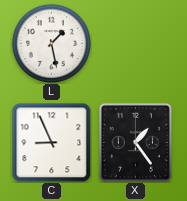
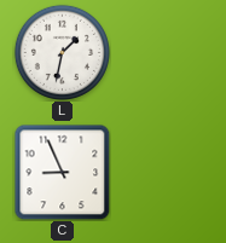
L: 1:28 -> 1:32
X: 1:24 -> none
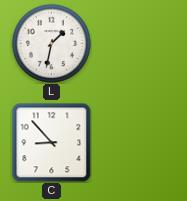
C: 8:56 -> 8:53
